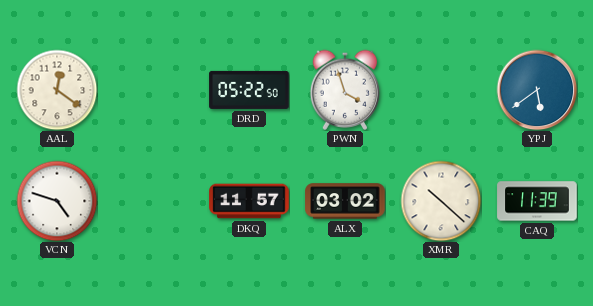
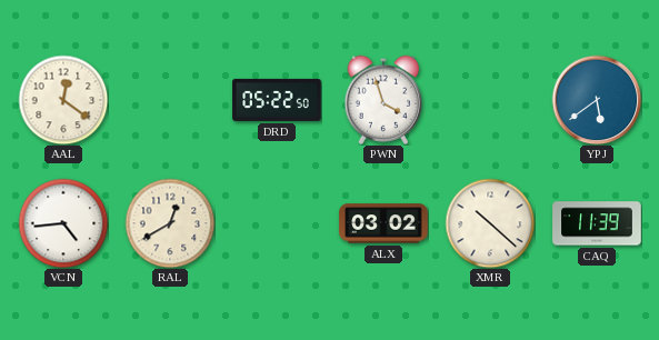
VCN: 4:48 -> 4:44
RAL: none -> 12:40
DKQ: 11:57 -> none
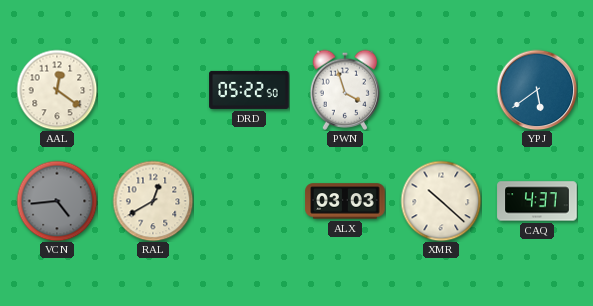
VCN dial: white -> grey
ALX: 03:02 -> 03:03
CAQ: 11:39 -> 4:37
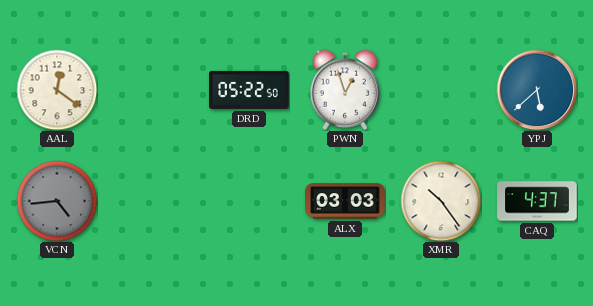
PWN: 3:57 -> 12:57
YPJ: 5:39 -> 5:38
RAL: 12:40 -> none
XMR: 10:22 -> 10:24
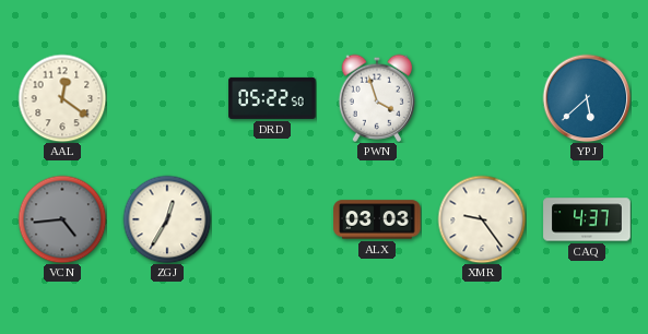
PWN: 12:57 -> 3:57
ZGJ: none -> 12:35
XMR: 10:24 -> 9:24
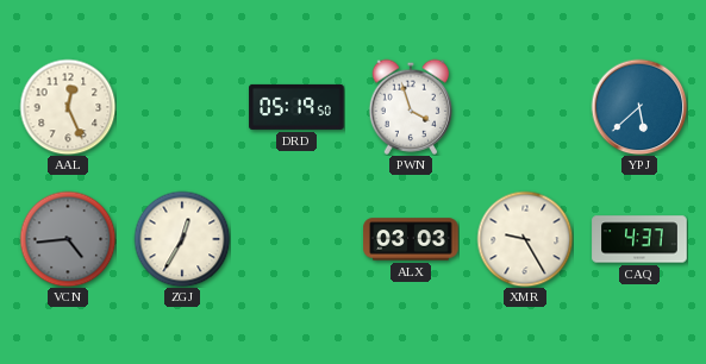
AAL: 12:21 -> 12:26
DRD: 05:22 -> 05:19
XMR: 9:24 -> 9:25
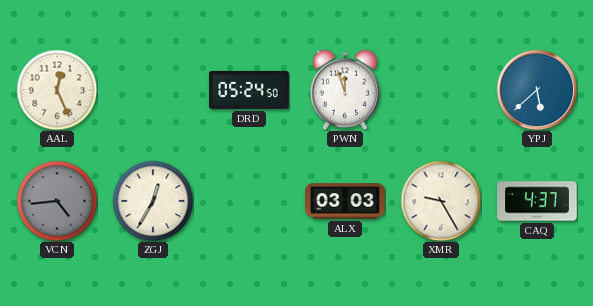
DRD: 05:19 -> 05:24
PWN: 3:57 -> 11:57
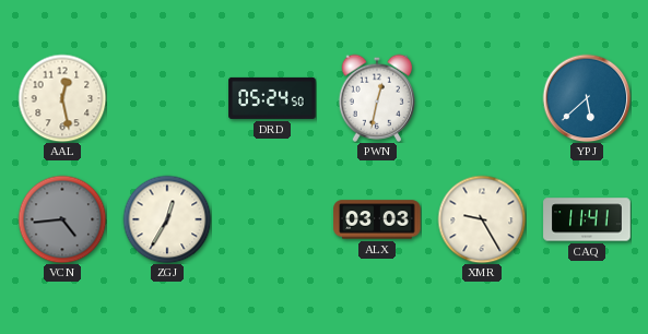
AAL: 12:26 -> 12:28
PWN: 11:57 -> 12:32
CAQ: 4:37 -> 11:41
